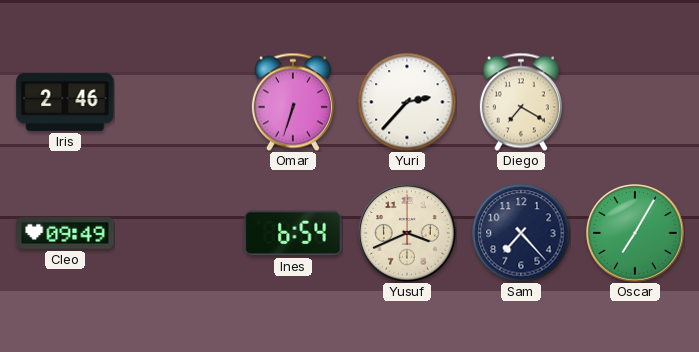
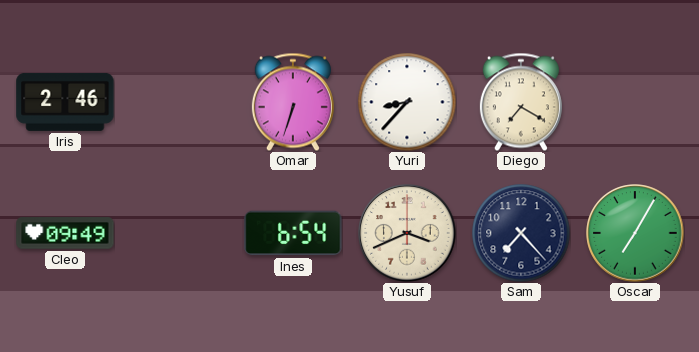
Yuri: 2:37 -> 8:37
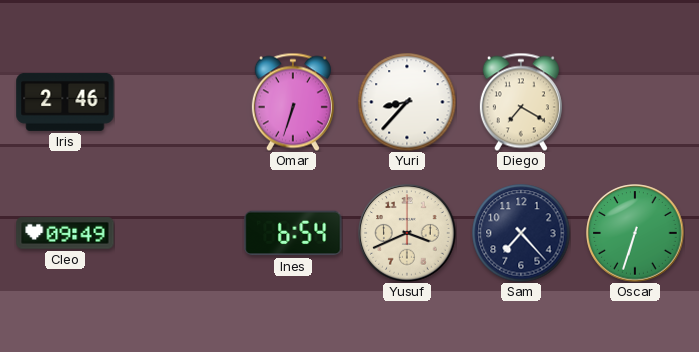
Oscar: 7:05 -> 6:33
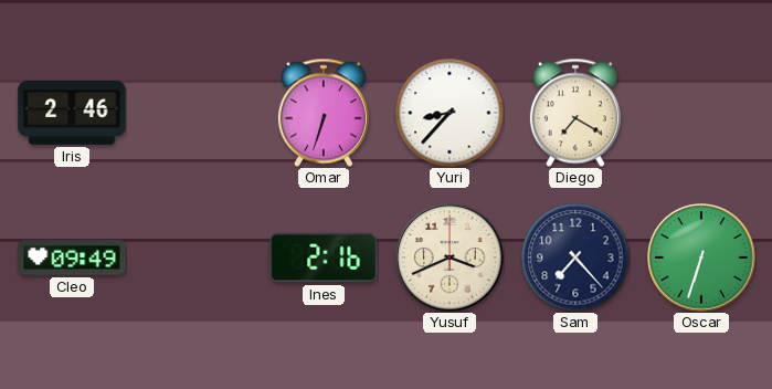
Ines: 6:54 -> 2:16
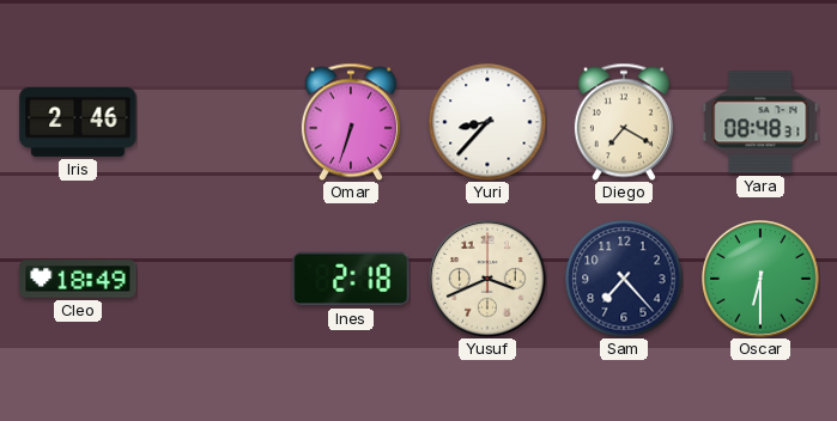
Yara: none -> 08:48
Cleo: 09:49 -> 18:49
Ines: 2:16 -> 2:18
Oscar: 6:33 -> 6:30
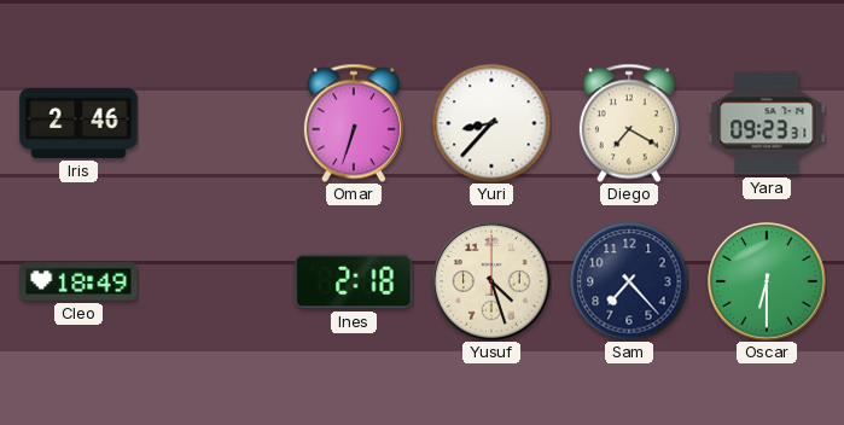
Yara: 08:48 -> 09:23
Yusuf: 3:41 -> 4:27
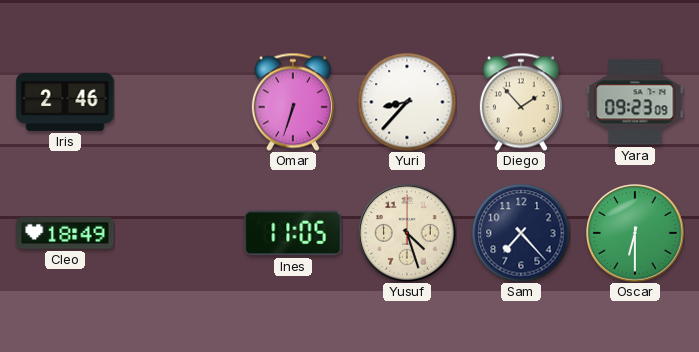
Diego: 7:20 -> 1:53
Yara: 09:23:31 -> 09:23:09
Ines: 2:18 -> 11:05
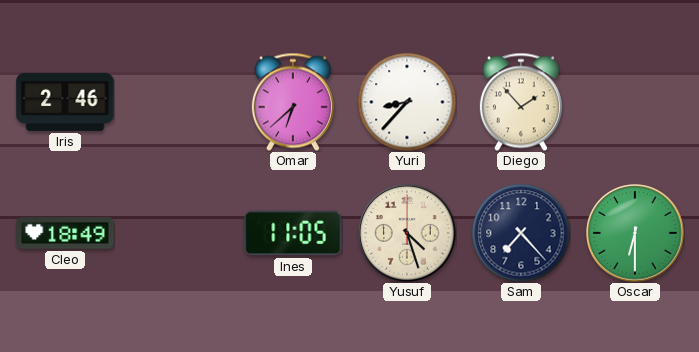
Omar: 6:33 -> 6:38
Yara: 09:23 -> none
